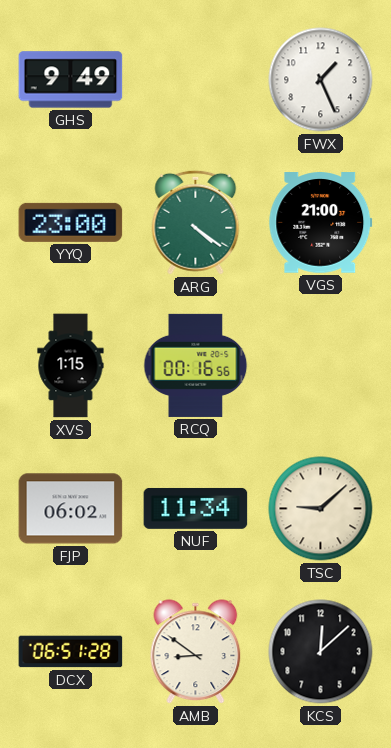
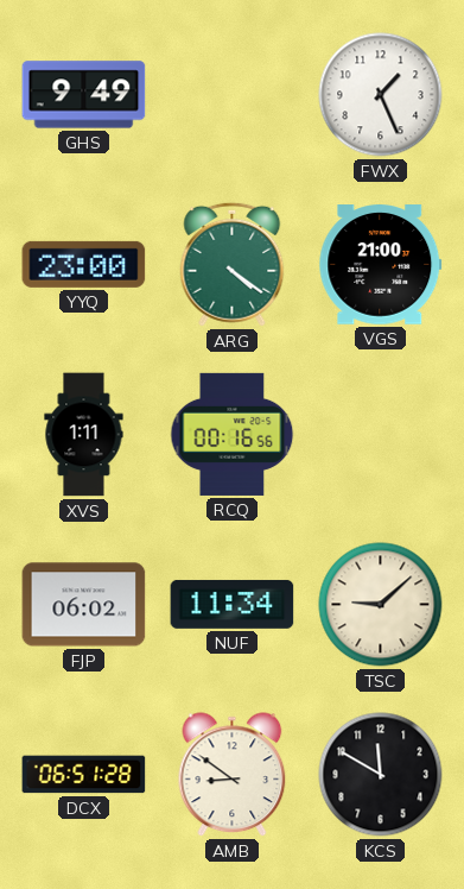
XVS: 1:15 -> 1:11
KCS: 12:08 -> 11:50
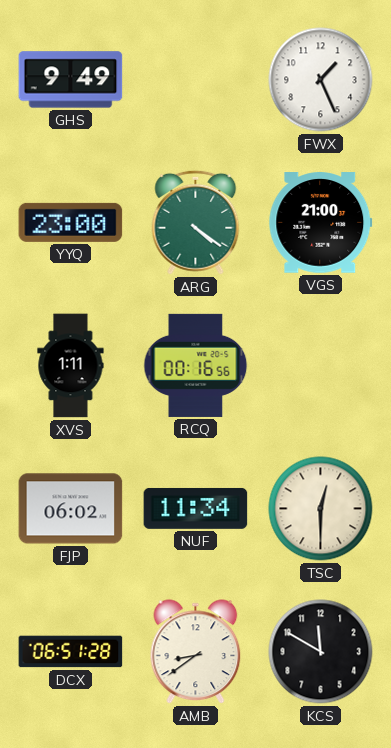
TSC: 9:08 -> 12:30
AMB: 8:51 -> 8:39
